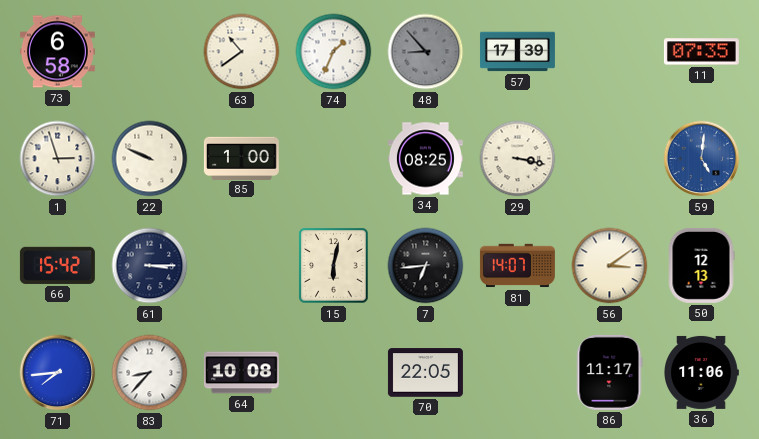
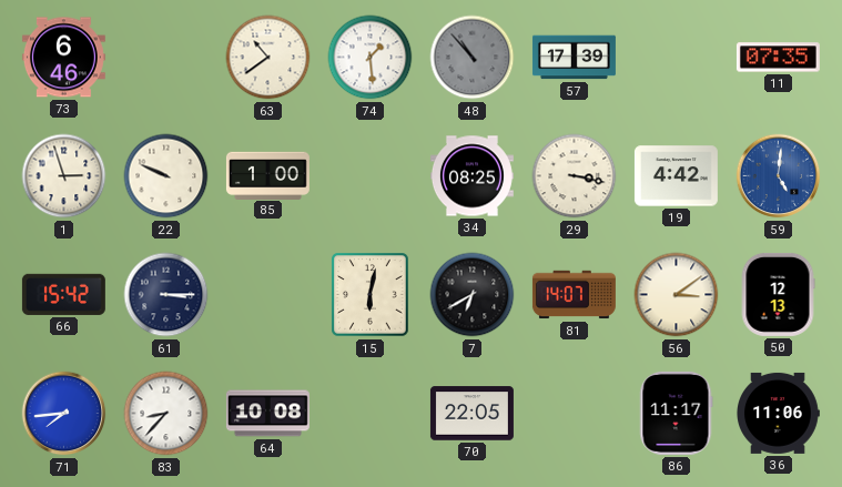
73: 6:58 -> 6:46
74: 1:34 -> 1:29
48: 8:53 -> 10:53
19: none -> 4:42
7: 6:44 -> 6:40
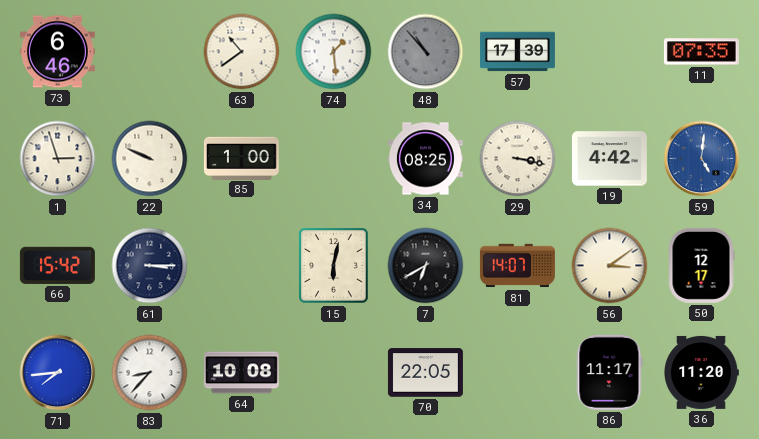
50: 12:13 -> 12:17
36: 11:06 -> 11:20
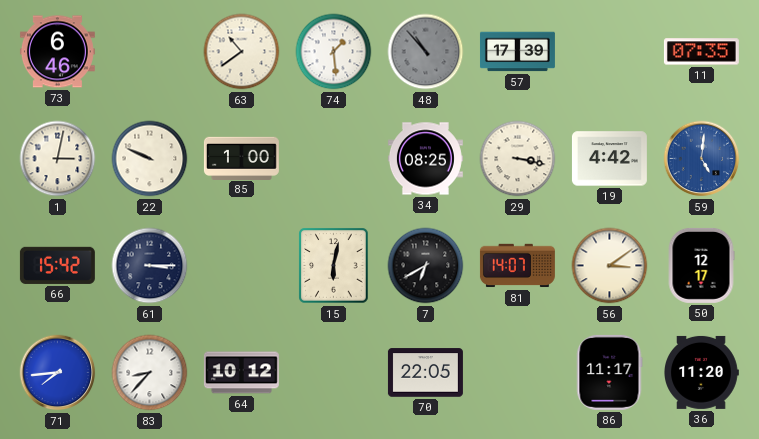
1: 2:57 -> 3:02
64: 10:08 -> 10:12
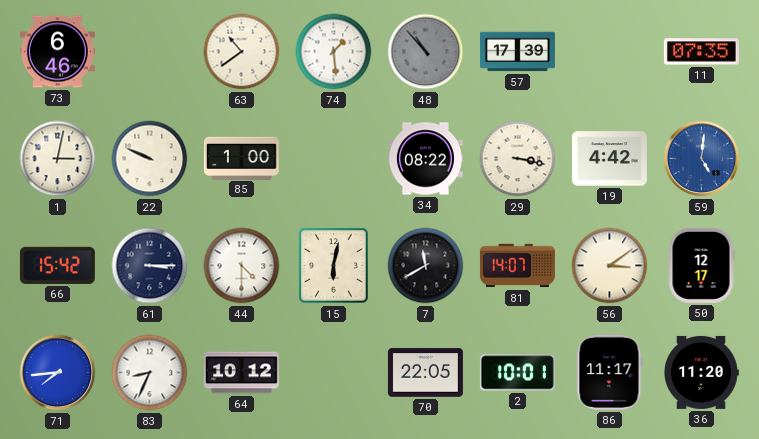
34: 08:25 -> 08:22
44: none -> 4:30
7: 6:40 -> 11:40
83: 8:37 -> 8:34
2: none -> 10:01
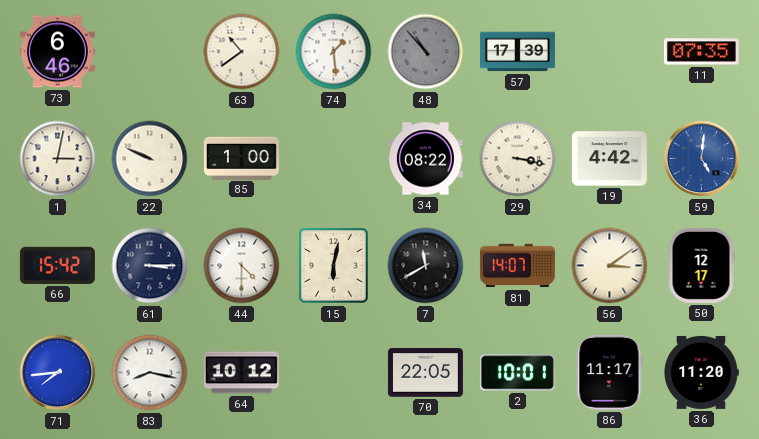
83: 8:34 -> 8:17
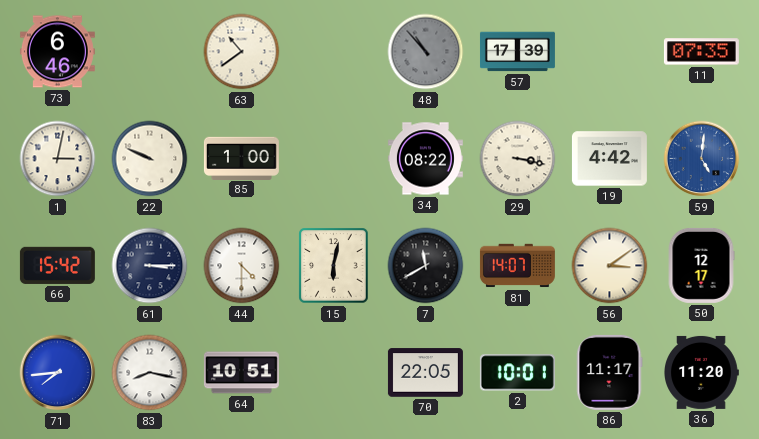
74: 1:29 -> none
64: 10:12 -> 10:51
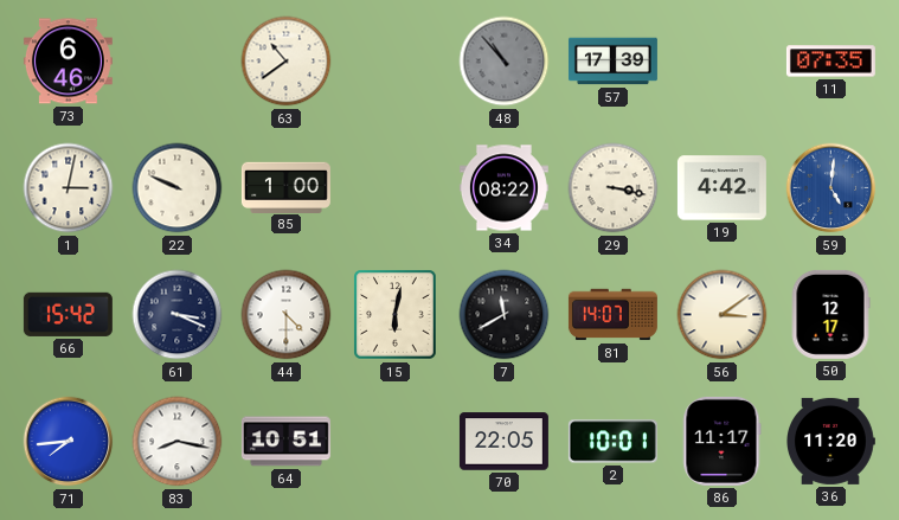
61: 3:15 -> 3:19
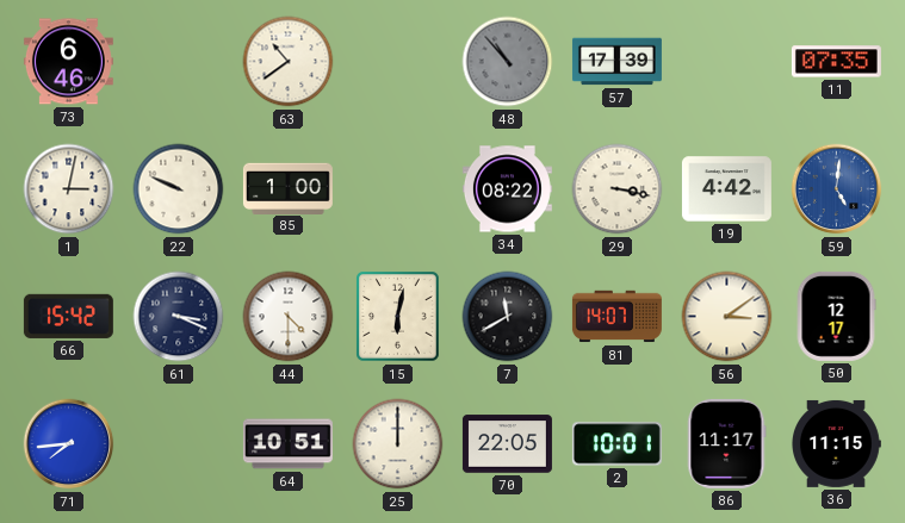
83: 8:17 -> none
25: none -> 12:00
36: 11:20 -> 11:15
